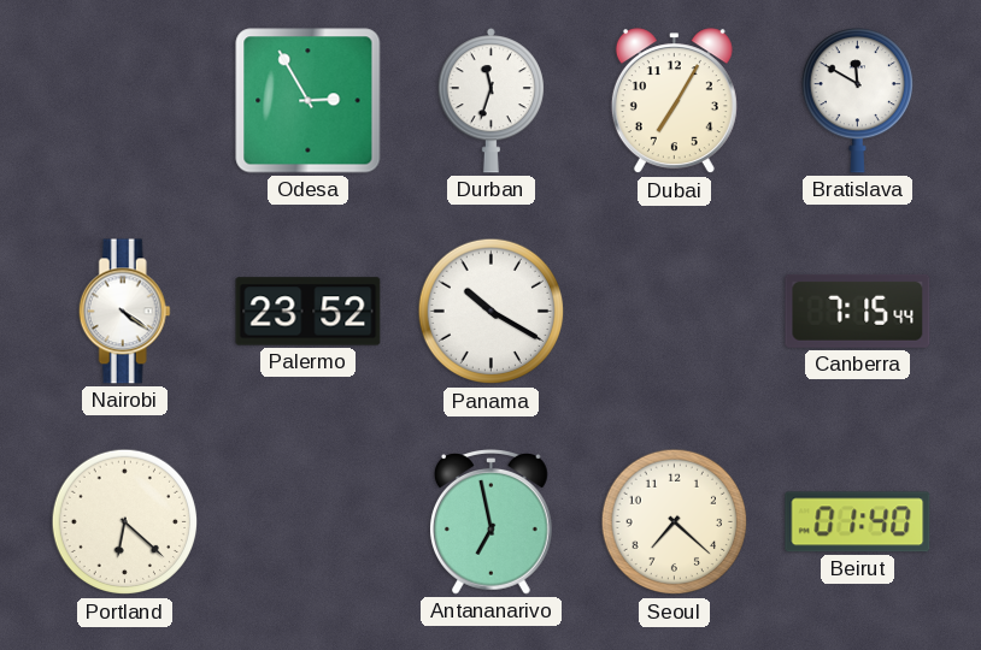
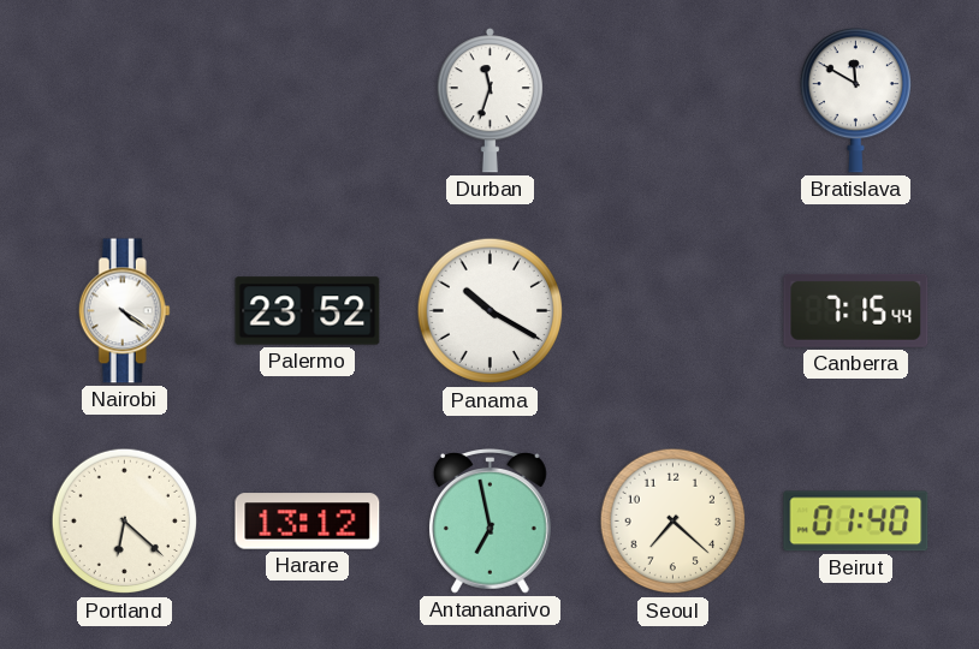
Odesa: 2:55 -> none
Dubai: 7:05 -> none
Harare: none -> 13:12
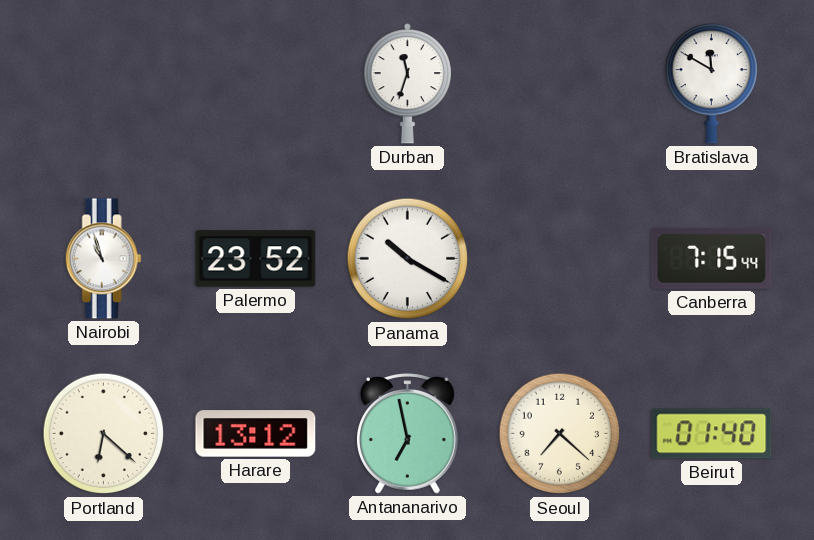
Nairobi: 4:21 -> 10:57
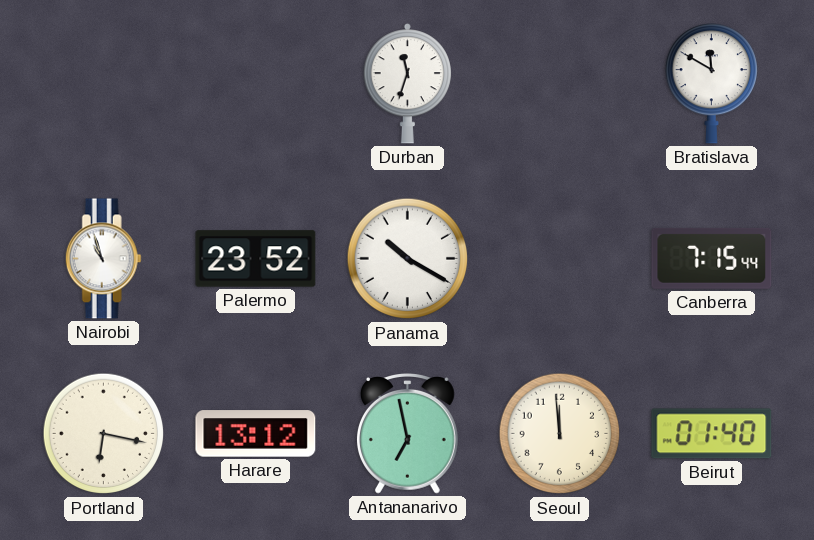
Portland: 6:22 -> 6:17
Seoul: 7:22 -> 11:59
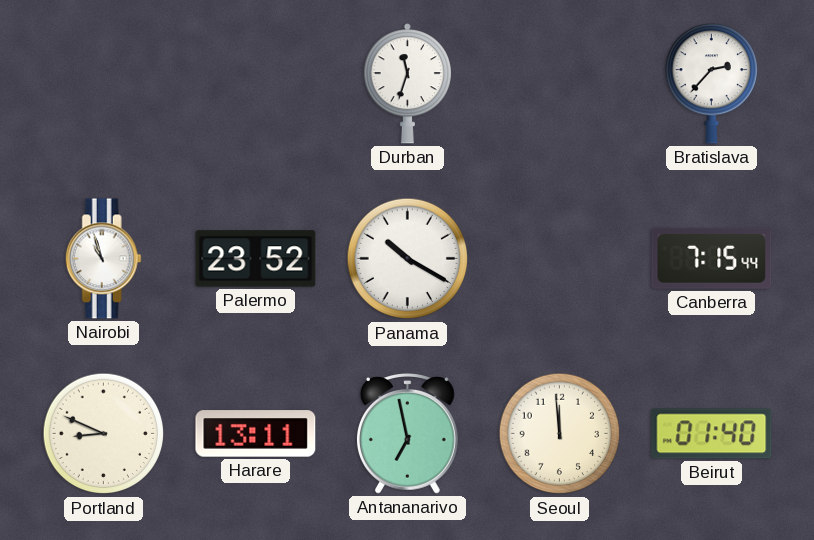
Bratislava: 11:50 -> 2:37
Portland: 6:17 -> 8:49
Harare: 13:12 -> 13:11
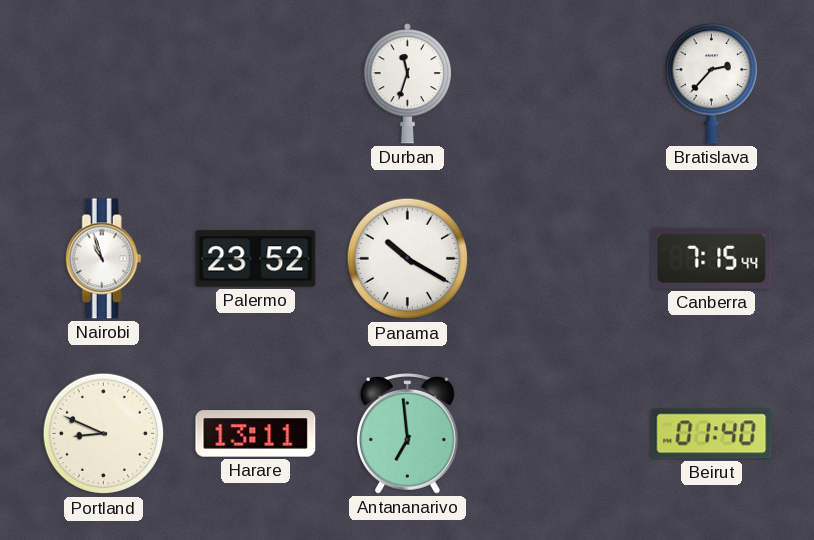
Antananarivo: 6:58 -> 6:59
Seoul: 11:59 -> none
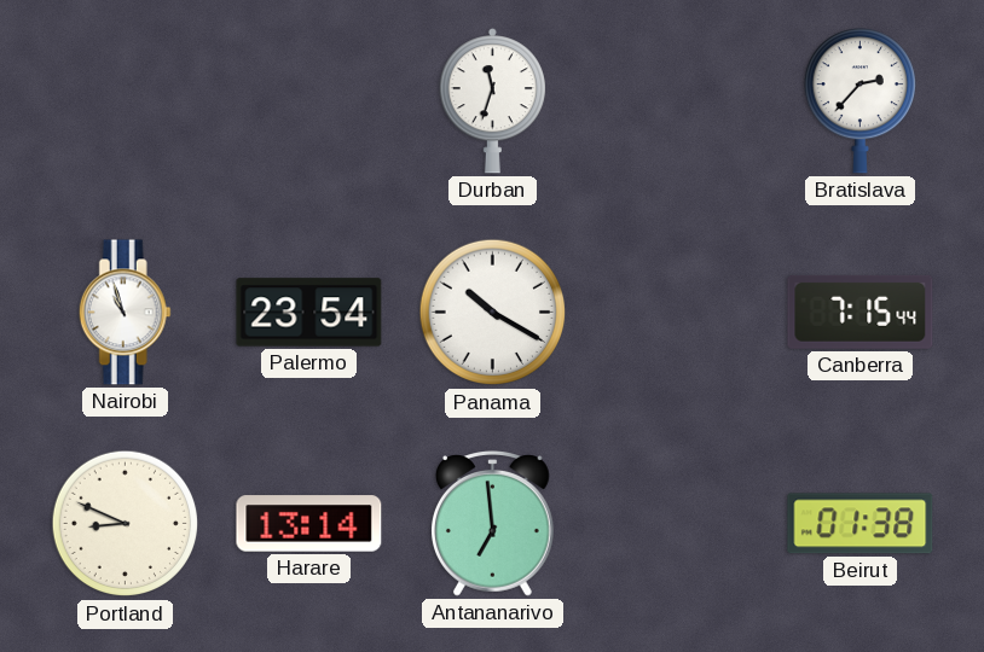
Palermo: 23:52 -> 23:54
Harare: 13:11 -> 13:14
Beirut: 01:40 -> 01:38
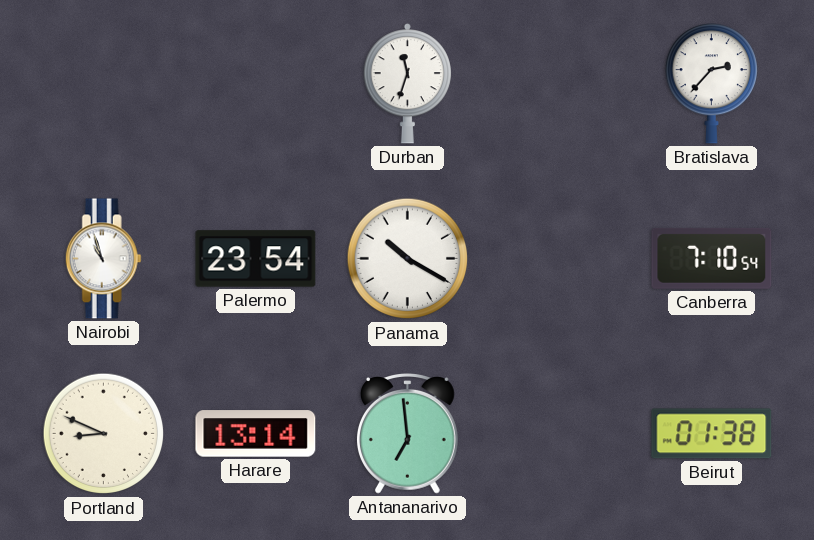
Canberra: 7:15 -> 7:10
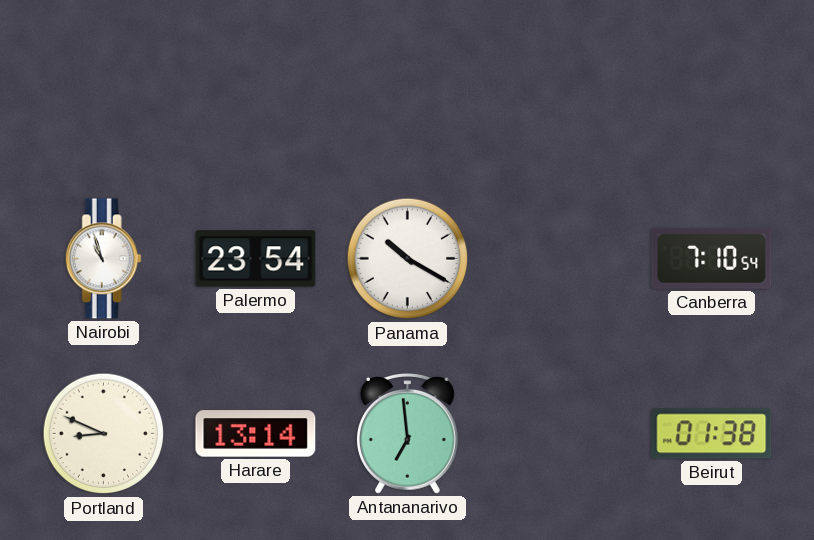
Durban: 11:33 -> none
Bratislava: 2:37 -> none
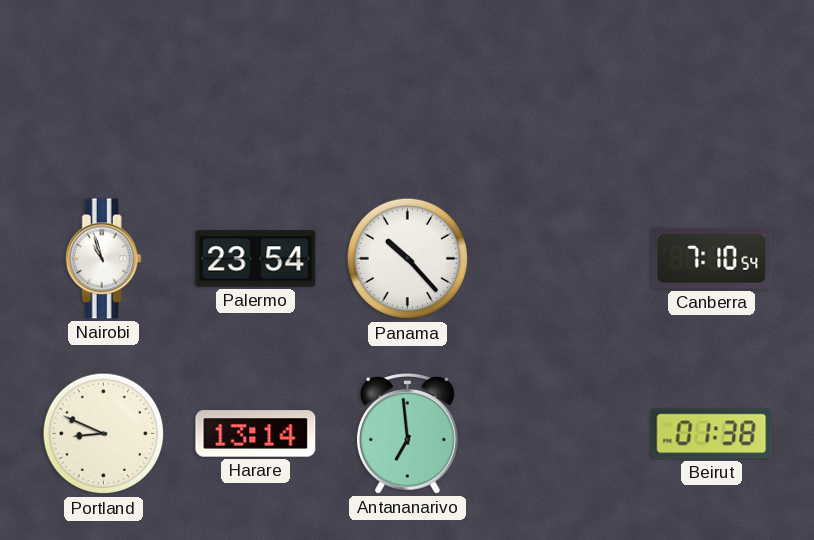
Panama: 10:20 -> 10:23
